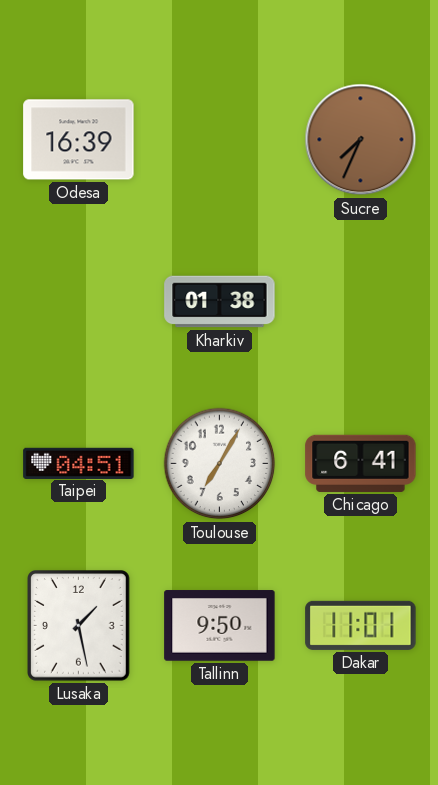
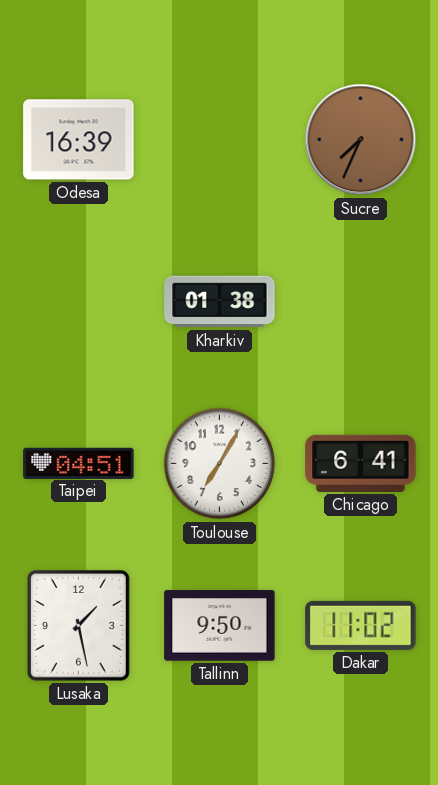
Dakar: 11:01 -> 11:02
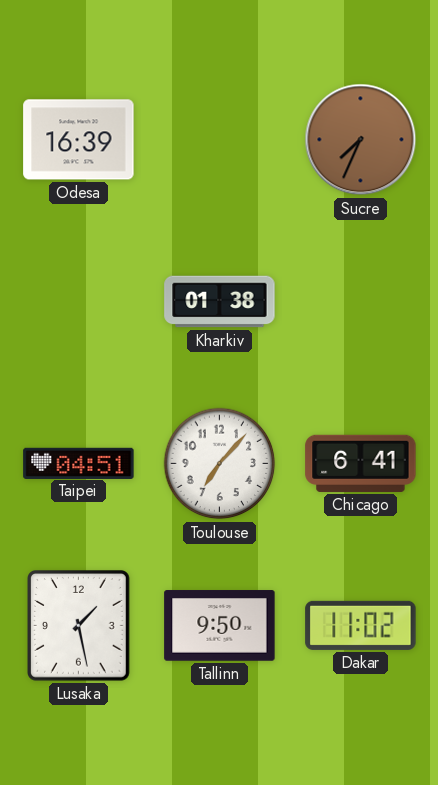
Toulouse: 7:05 -> 7:07
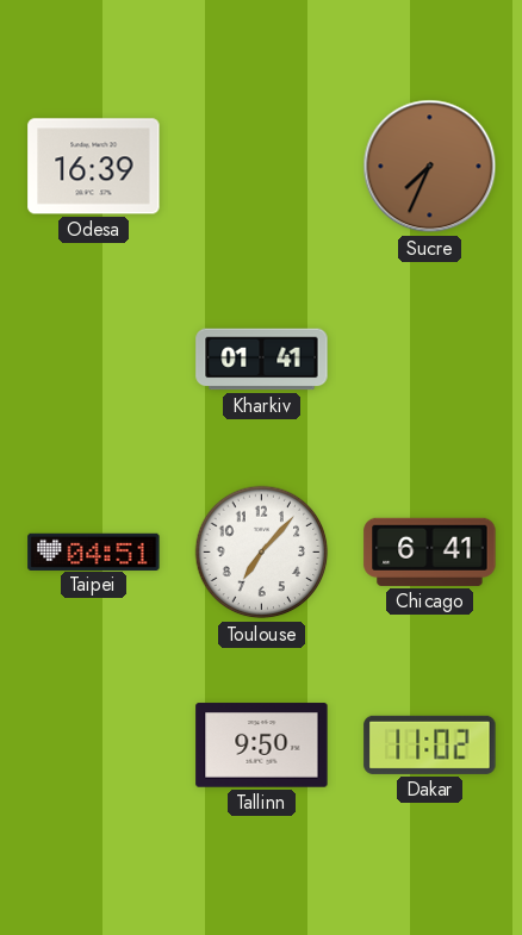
Kharkiv: 01:38 -> 01:41
Lusaka: 1:28 -> none
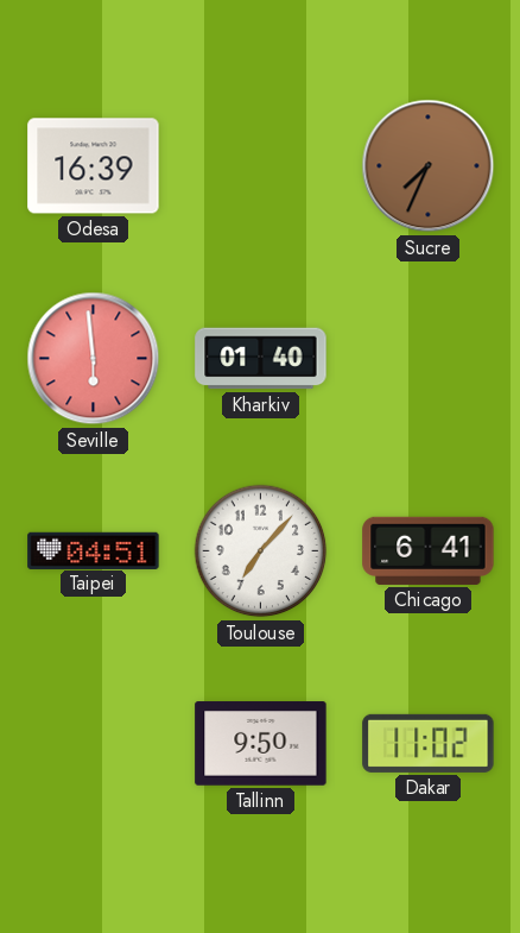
Seville: none -> 5:59
Kharkiv: 01:41 -> 01:40
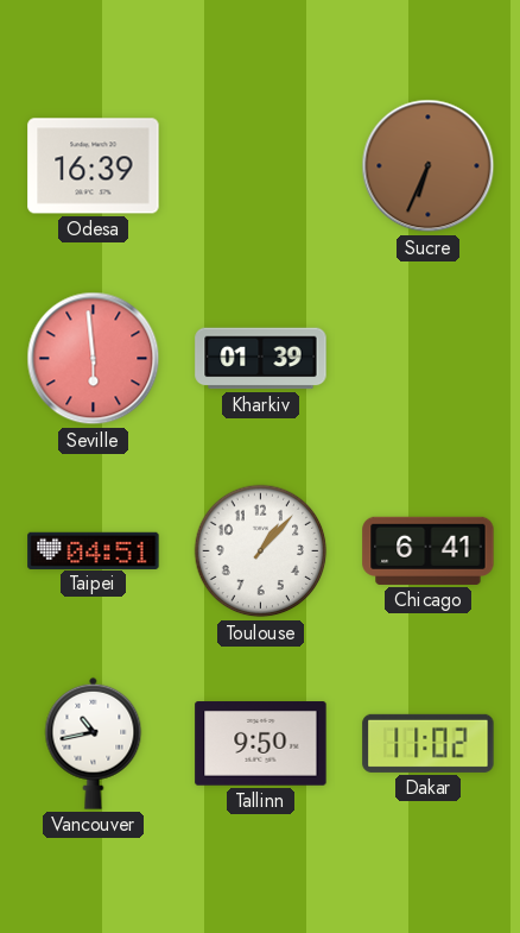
Sucre: 7:34 -> 6:34
Kharkiv: 01:40 -> 01:39
Toulouse: 7:07 -> 1:07
Vancouver: none -> 10:43
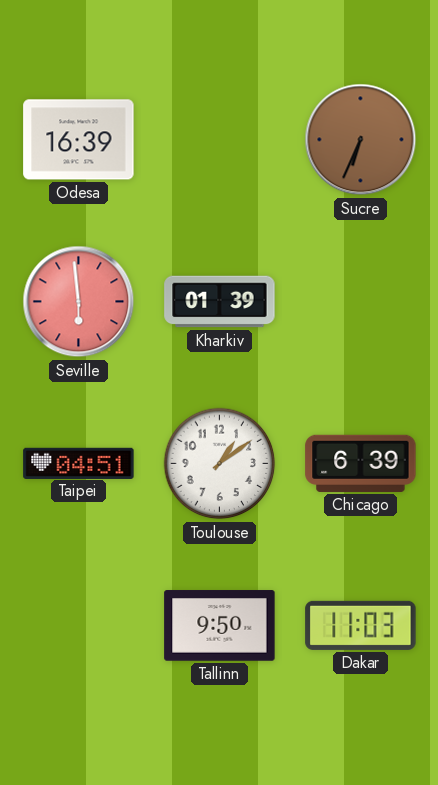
Toulouse: 1:07 -> 1:09
Chicago: 6:41 -> 6:39
Vancouver: 10:43 -> none
Dakar: 11:02 -> 11:03
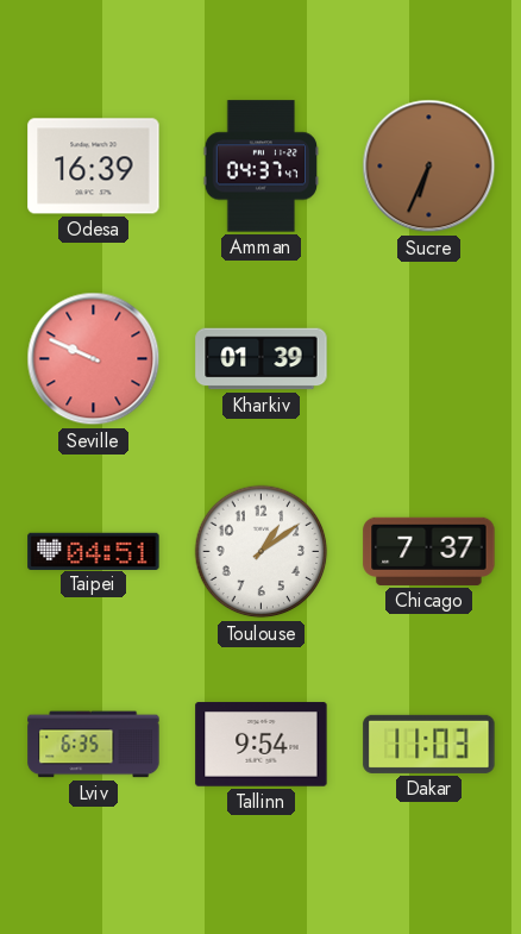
Amman: none -> 04:37
Seville: 5:59 -> 9:49
Chicago: 6:39 -> 7:37
Lviv: none -> 6:35
Tallinn: 9:50 -> 9:54
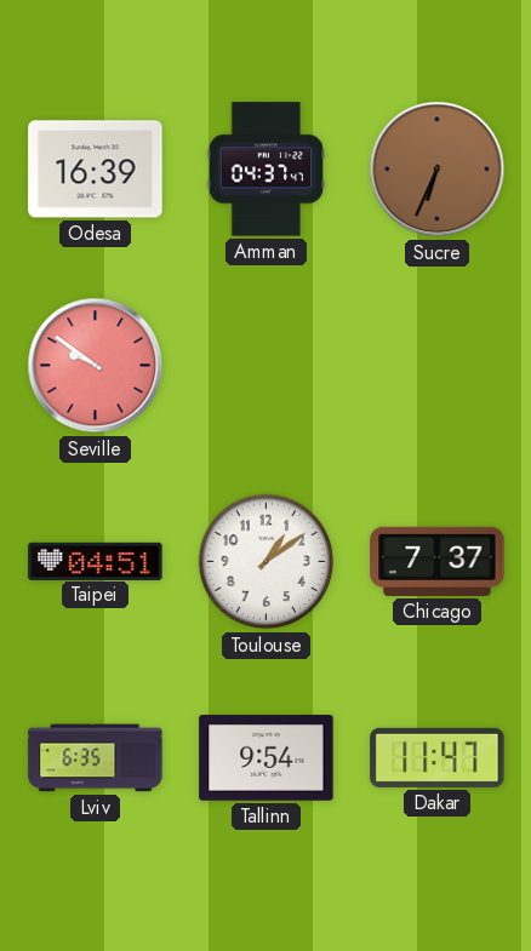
Seville: 9:49 -> 9:51
Kharkiv: 01:39 -> none
Dakar: 11:03 -> 11:47
